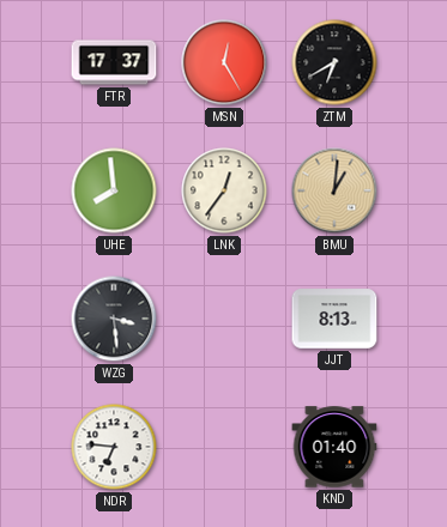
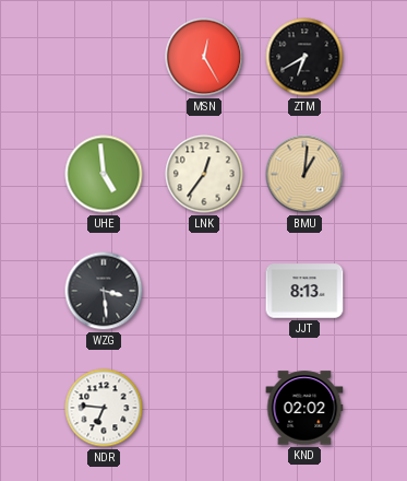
FTR: 17:37 -> none
UHE: 7:59 -> 4:59
KND: 01:40 -> 02:02
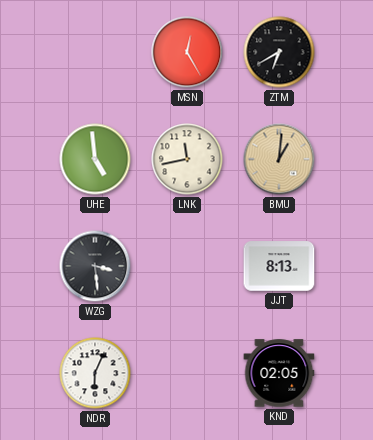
LNK: 12:36 -> 11:43
NDR: 6:46 -> 6:04
KND: 02:02 -> 02:05
